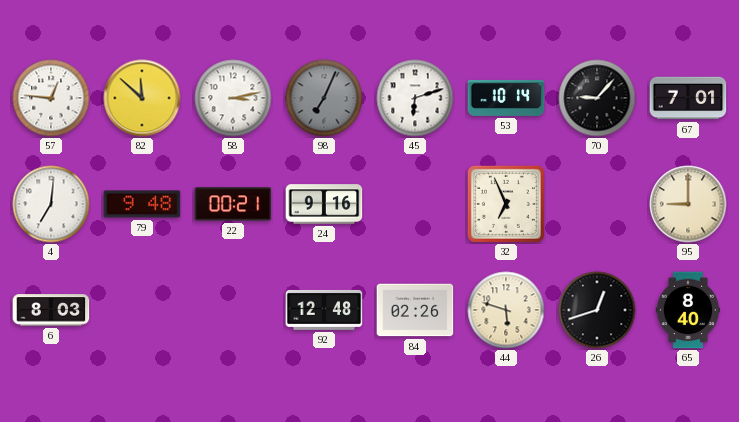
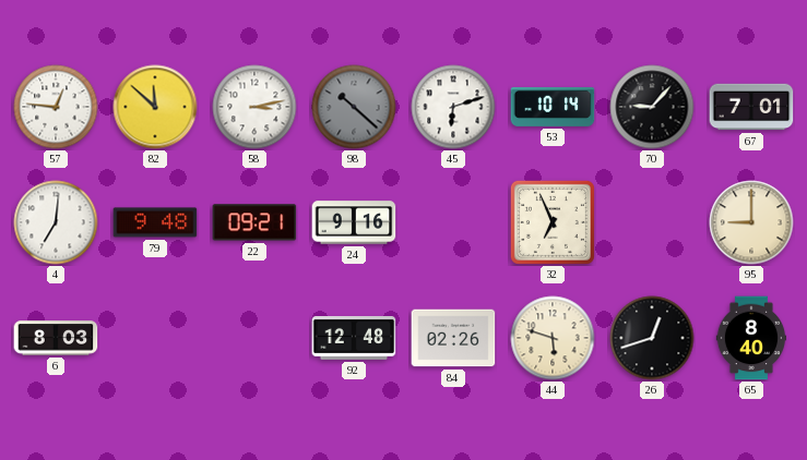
98: 7:04 -> 10:22
22: 00:21 -> 09:21
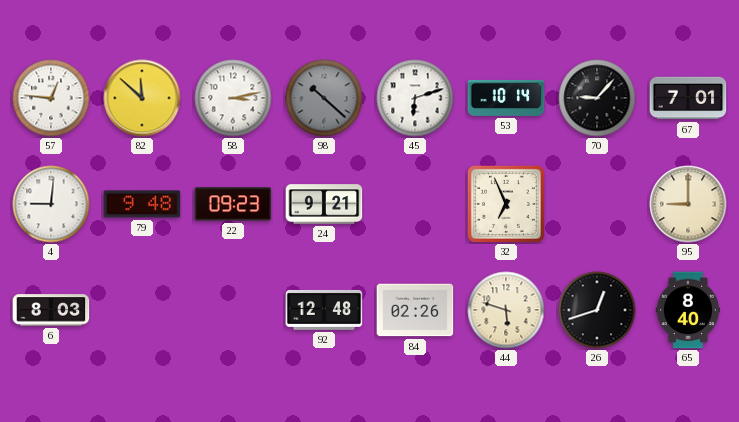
4: 7:01 -> 9:01
22: 09:21 -> 09:23
24: 9:16 -> 9:21
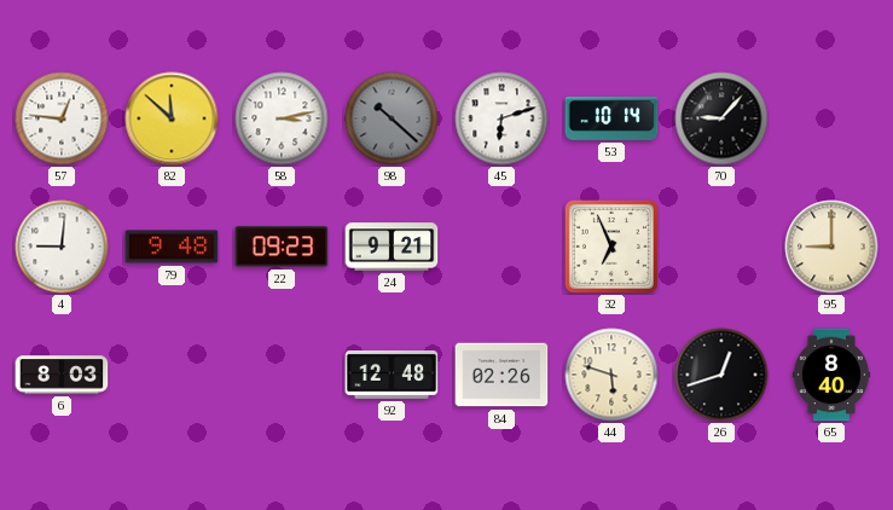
67: 7:01 -> none
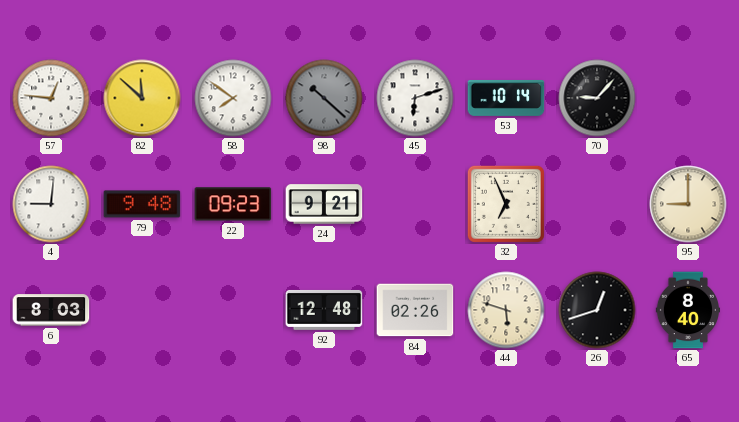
58: 3:13 -> 7:51
